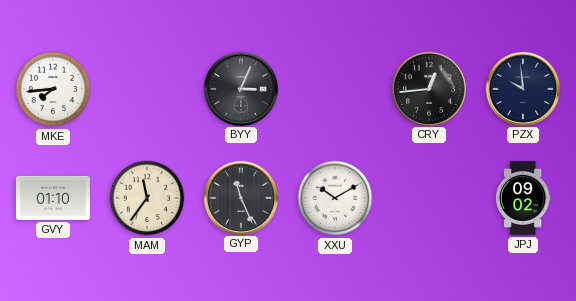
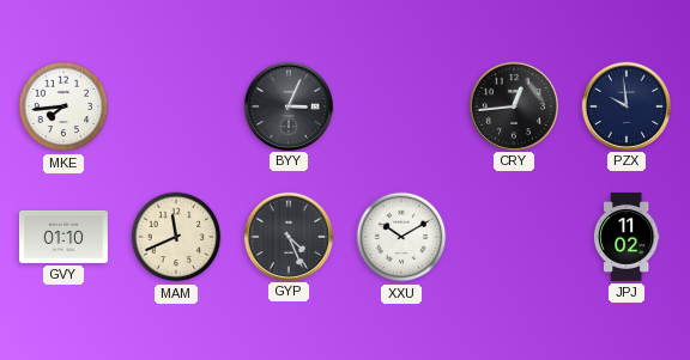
MAM: 11:36 -> 11:41
GYP: 11:26 -> 4:26
JPJ: 09:02 -> 11:02
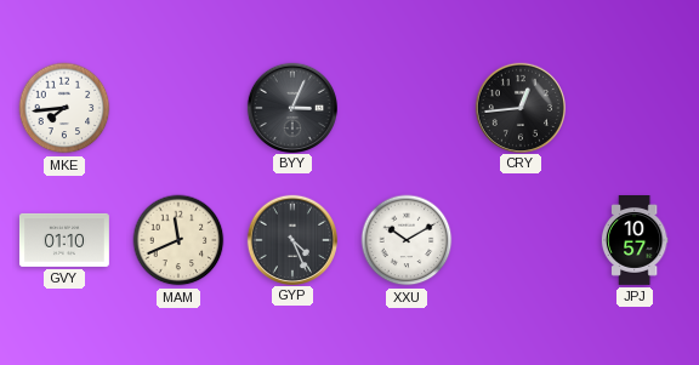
PZX: 9:59 -> none
JPJ: 11:02 -> 10:57
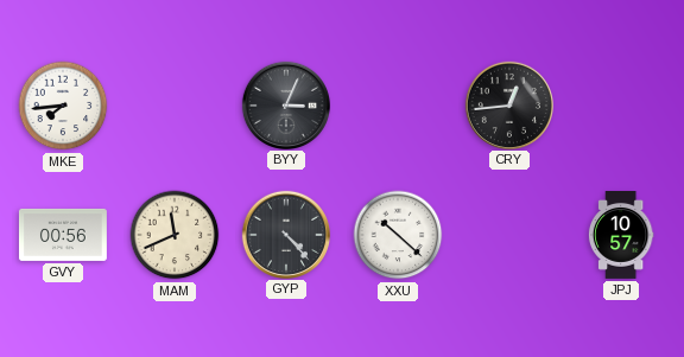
GVY: 01:10 -> 00:56
GYP: 4:26 -> 4:23
XXU: 10:10 -> 10:22
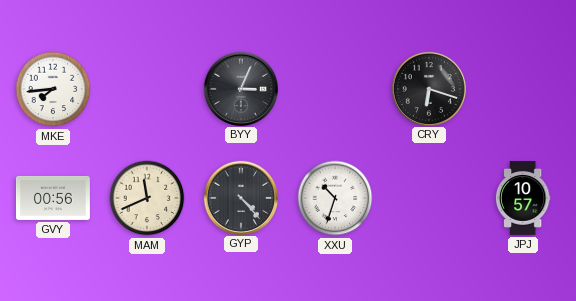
CRY: 12:44 -> 6:18
XXU: 10:22 -> 10:33
